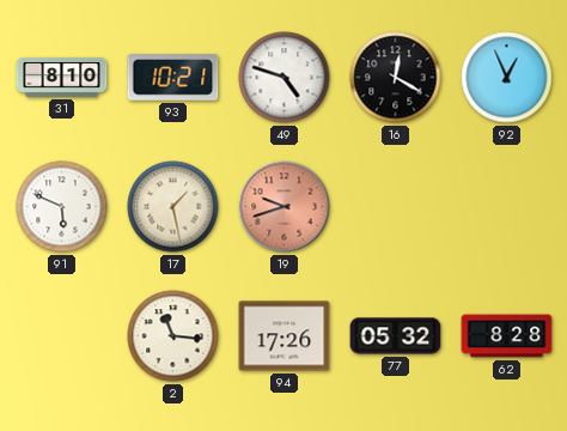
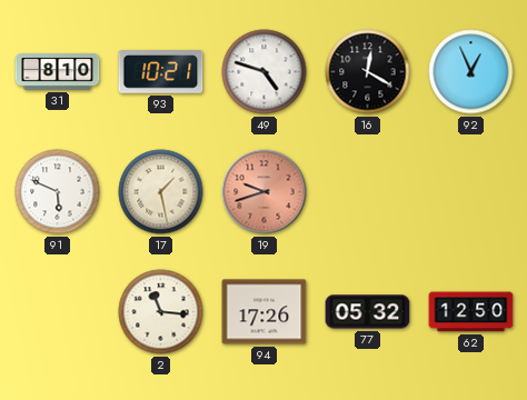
62: 8:28 -> 12:50
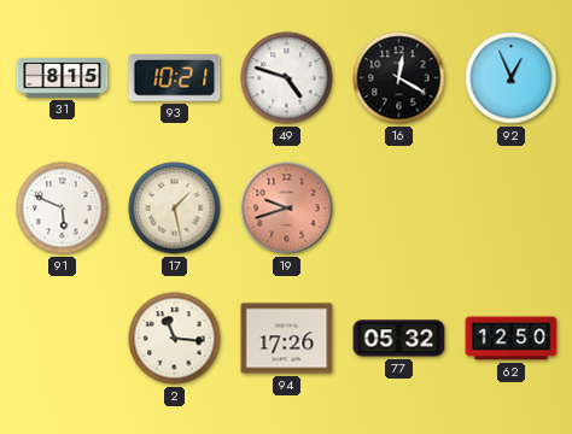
31: 8:10 -> 8:15
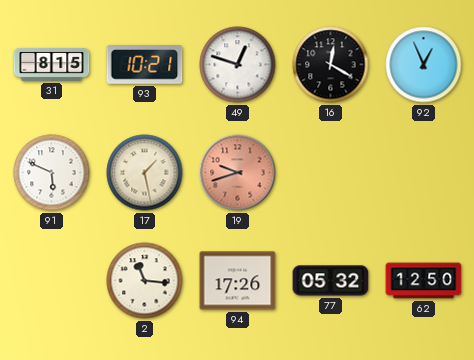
49: 4:48 -> 12:48
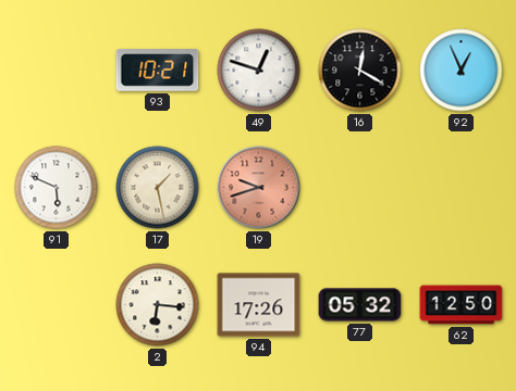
31: 8:15 -> none
2: 11:16 -> 6:16
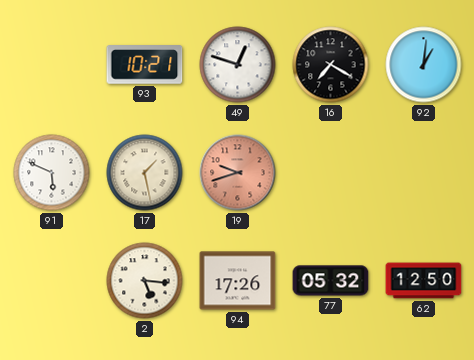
16: 12:20 -> 7:20
92: 12:56 -> 1:01
2: 6:16 -> 5:16
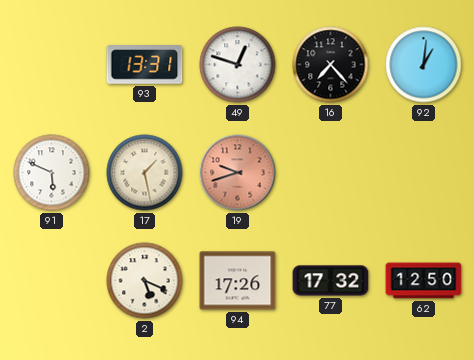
93: 10:21 -> 13:31
16: 7:20 -> 7:23
2: 5:16 -> 5:19
77: 05:32 -> 17:32
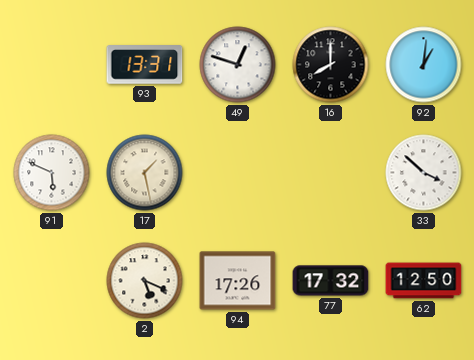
16: 7:23 -> 8:00
19: 9:42 -> none
33: none -> 3:52
